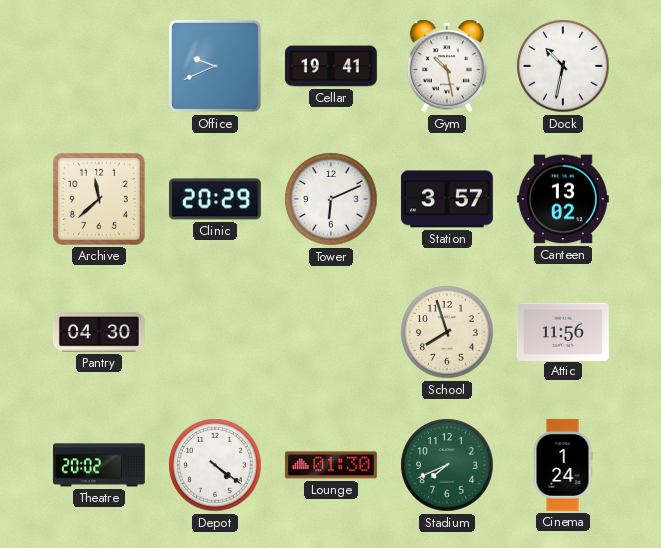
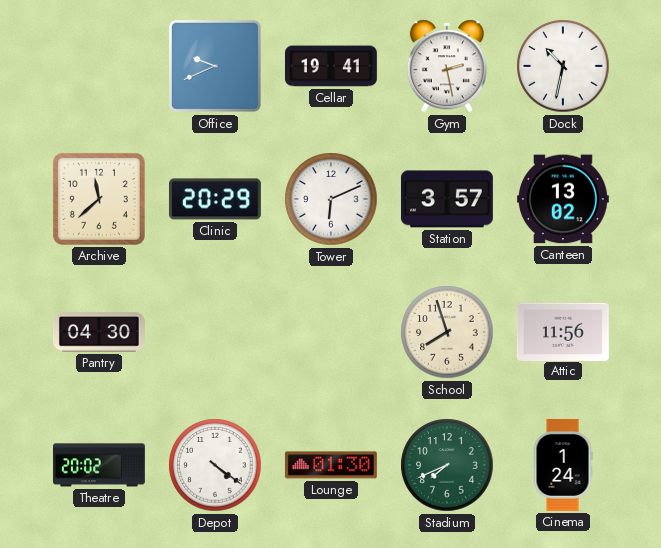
Gym: 10:28 -> 2:28
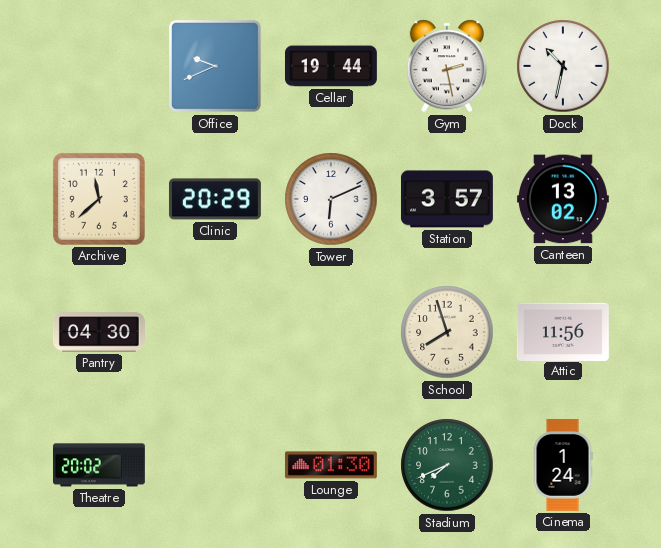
Cellar: 19:41 -> 19:44
Depot: 4:21 -> none
